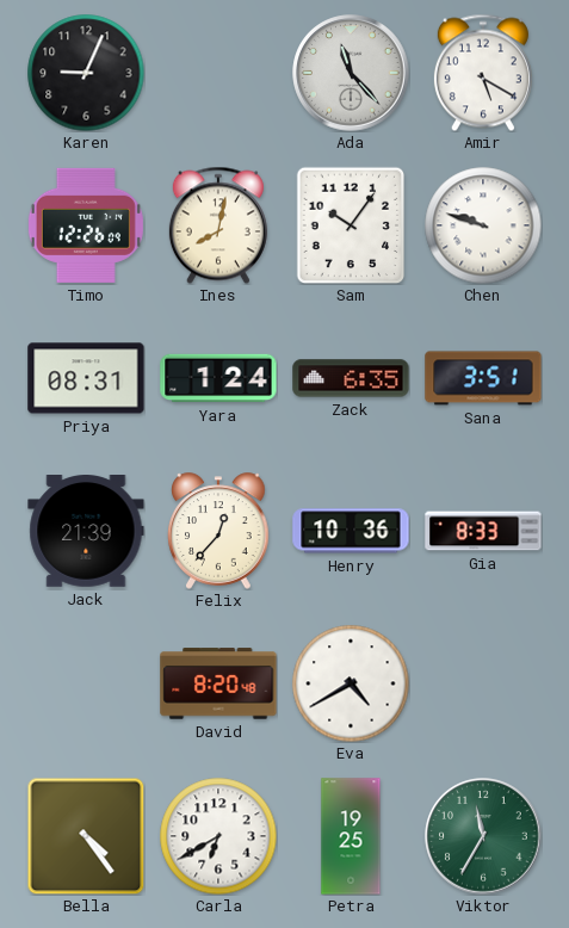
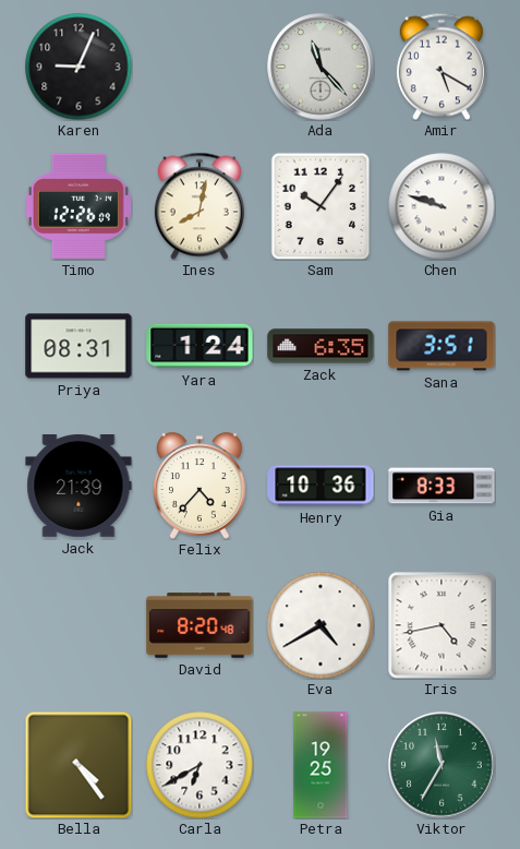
Felix: 12:37 -> 4:37
Iris: none -> 4:43
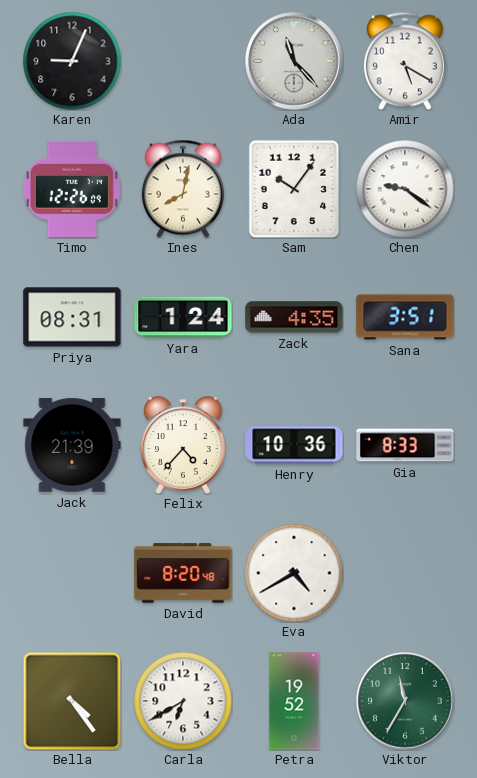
Chen: 9:48 -> 9:21
Zack: 6:35 -> 4:35
Iris: 4:43 -> none
Petra: 19:25 -> 19:52
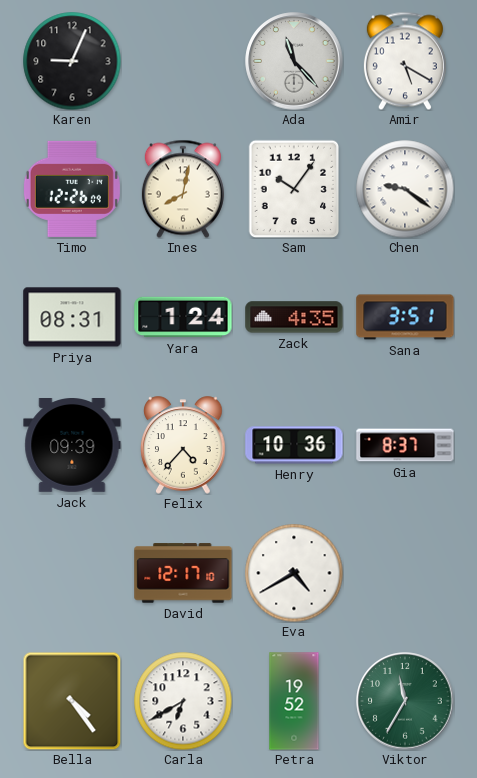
Jack: 21:39 -> 09:39
Gia: 8:33 -> 8:37
David: 8:20 -> 12:17
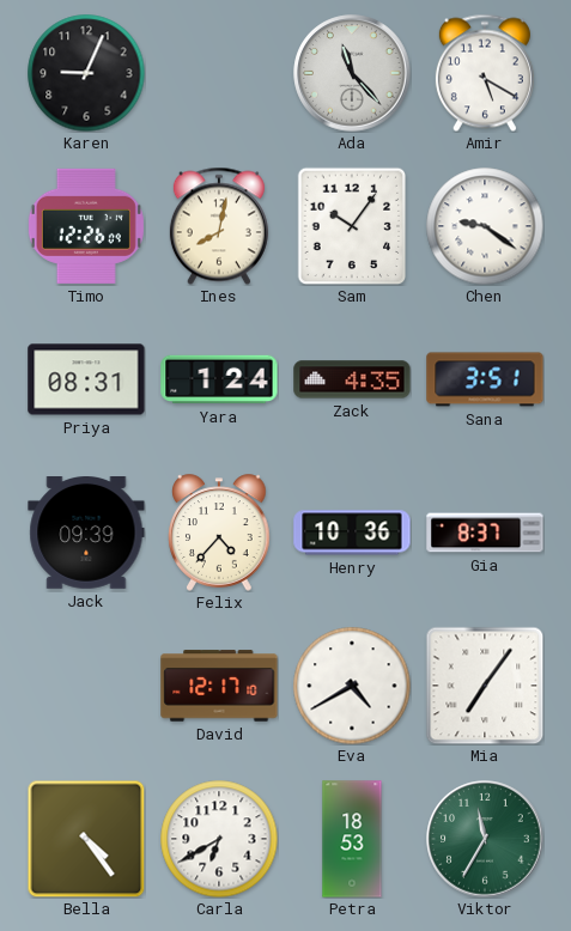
Mia: none -> 7:06
Petra: 19:52 -> 18:53
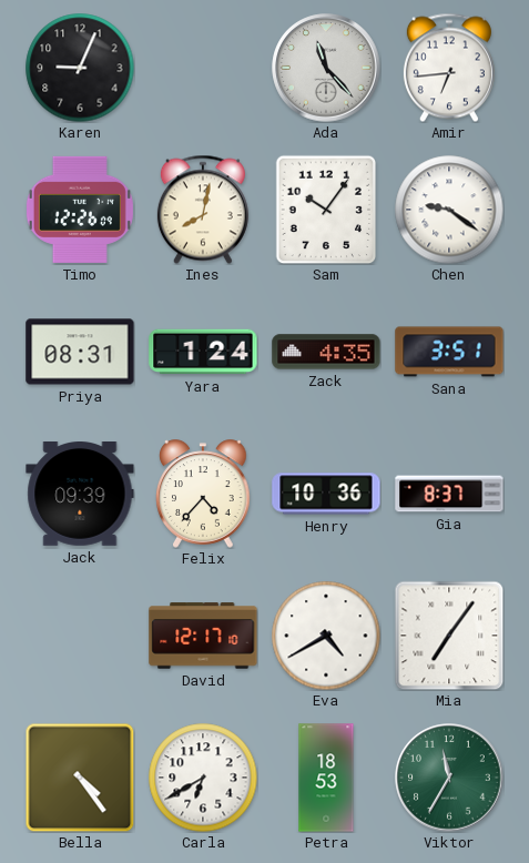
Amir: 5:20 -> 6:44
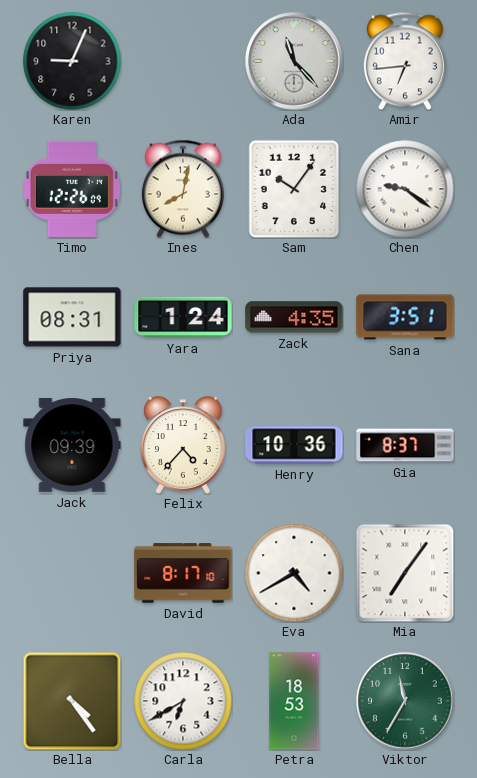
David: 12:17 -> 8:17
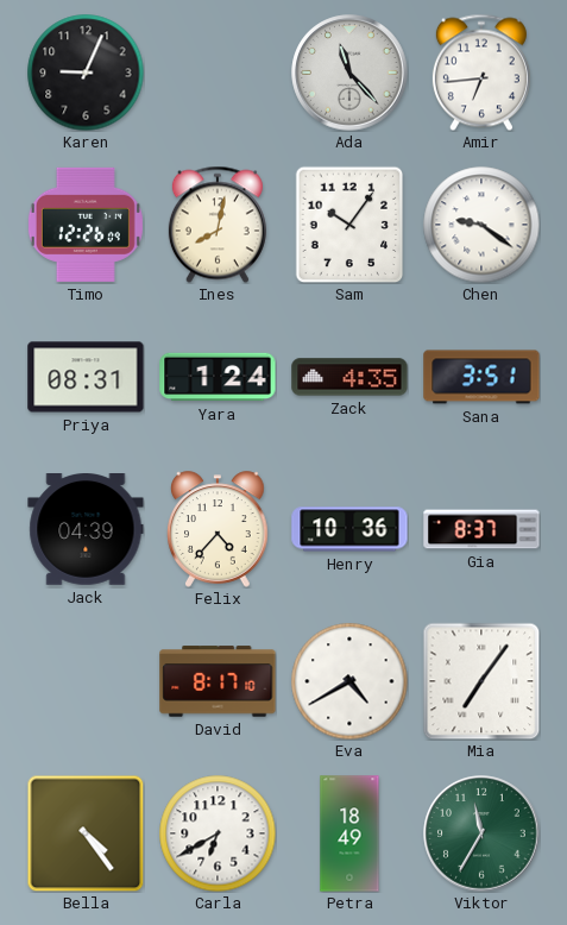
Jack: 09:39 -> 04:39
Petra: 18:53 -> 18:49
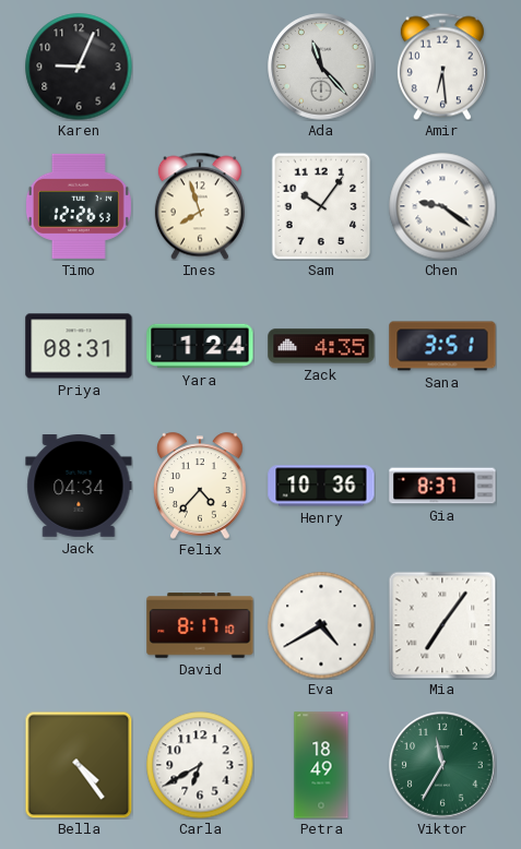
Amir: 6:44 -> 6:29
Timo: 12:26:09 -> 12:26:53
Ines: 8:02 -> 7:57
Jack: 04:39 -> 04:34
